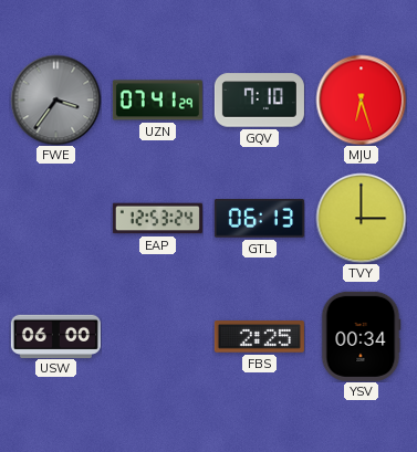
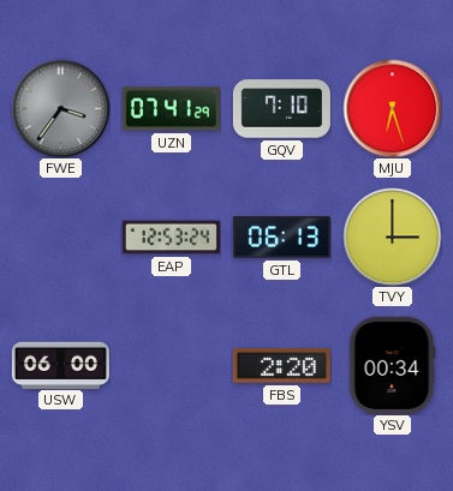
FBS: 2:25 -> 2:20
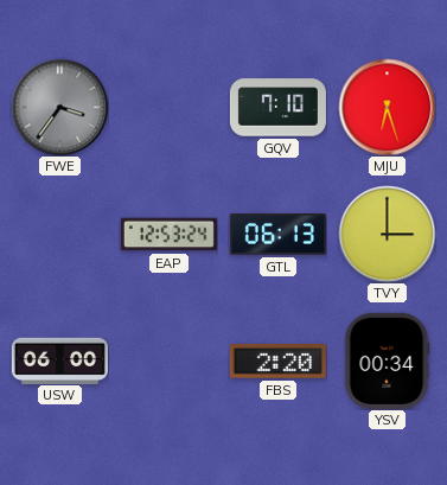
UZN: 07:41 -> none
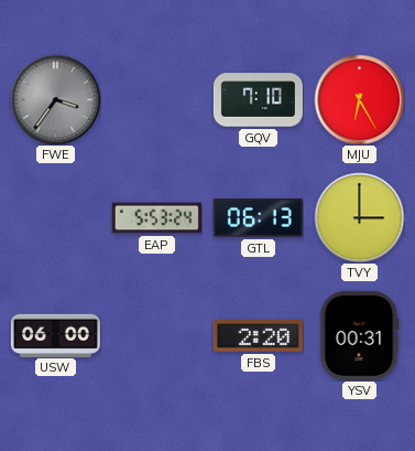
MJU: 6:27 -> 6:25
EAP: 12:53 -> 5:53
YSV: 00:34 -> 00:31
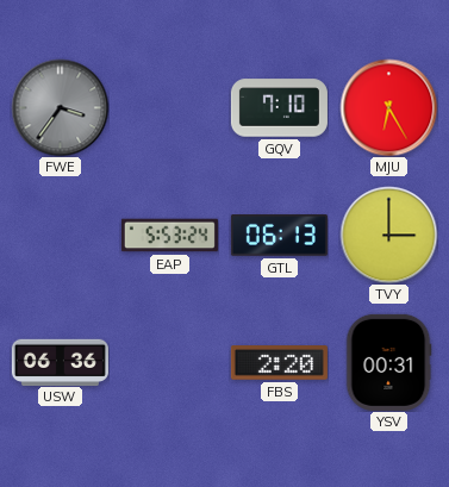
USW: 06:00 -> 06:36
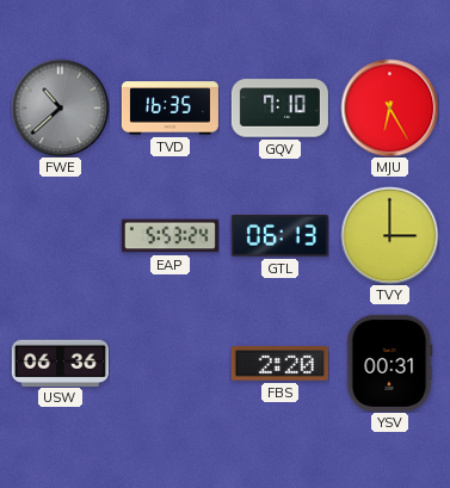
FWE: 3:36 -> 10:38
TVD: none -> 16:35
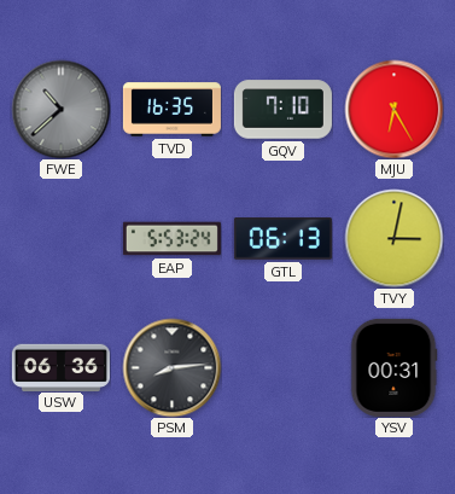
TVY: 3:00 -> 3:02
PSM: none -> 8:14
FBS: 2:20 -> none
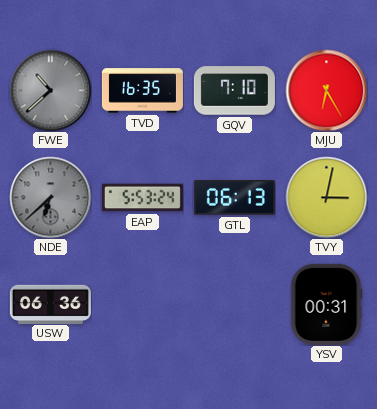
NDE: none -> 6:38
PSM: 8:14 -> none
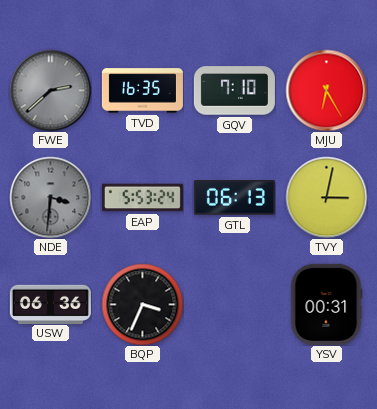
FWE: 10:38 -> 2:38
NDE: 6:38 -> 3:31
BQP: none -> 3:34
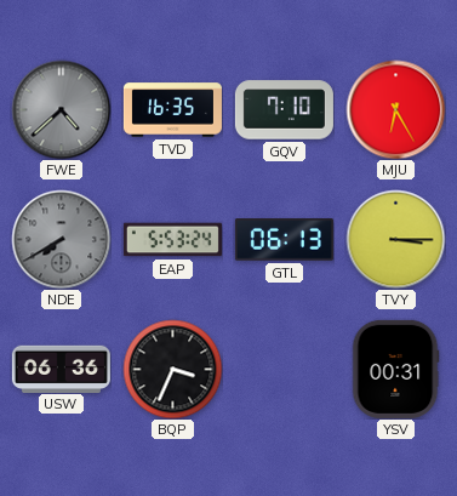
FWE: 2:38 -> 4:38
NDE: 3:31 -> 7:40
TVY: 3:02 -> 3:15
